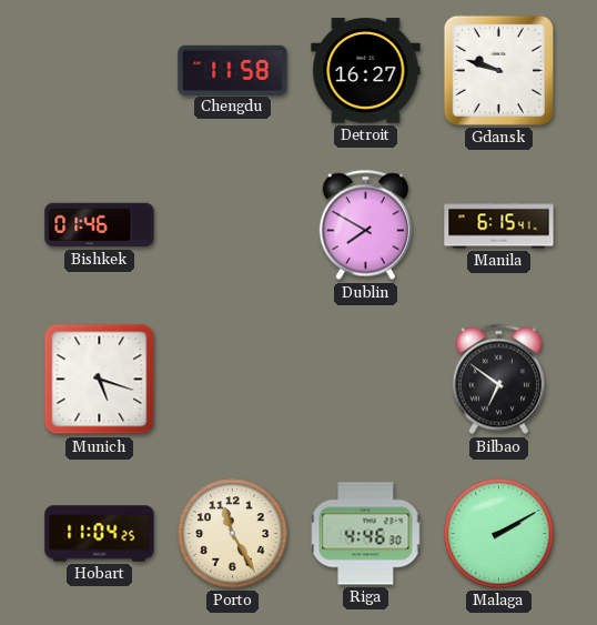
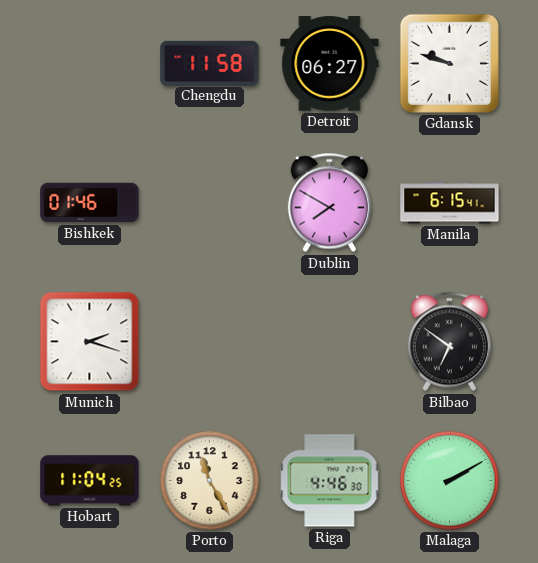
Detroit: 16:27 -> 06:27
Munich: 5:18 -> 2:18
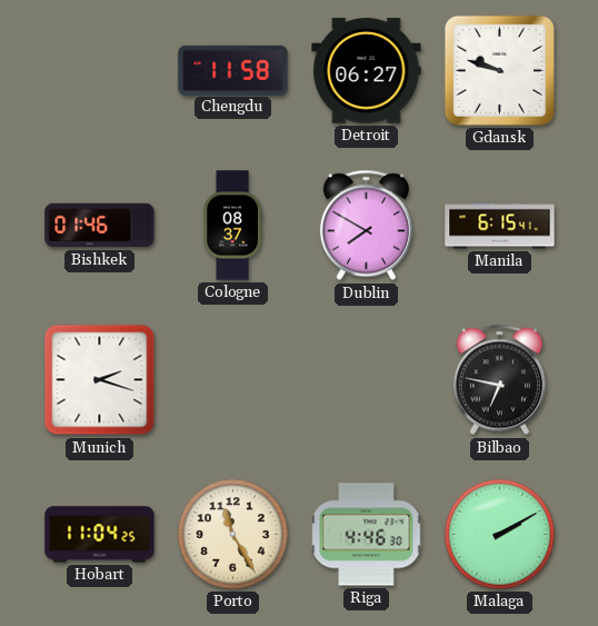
Cologne: none -> 08:37
Bilbao: 6:51 -> 6:47
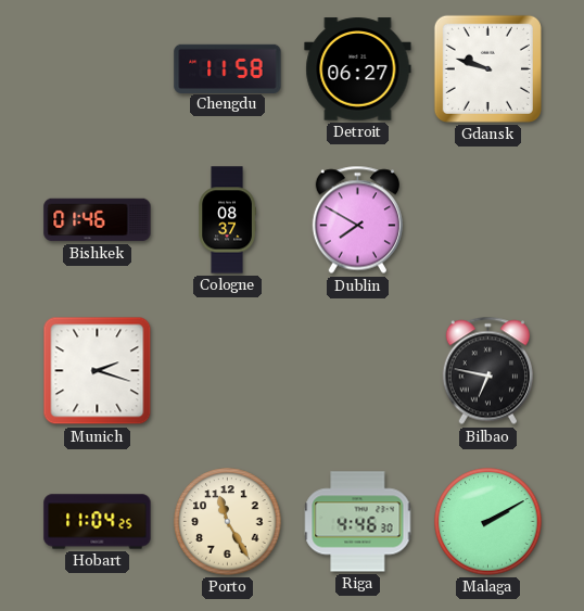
Manila: 6:15 -> none
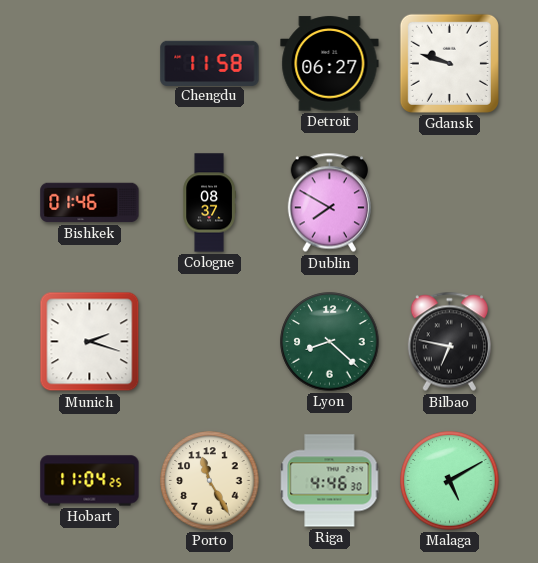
Lyon: none -> 8:22
Malaga: 2:10 -> 5:10
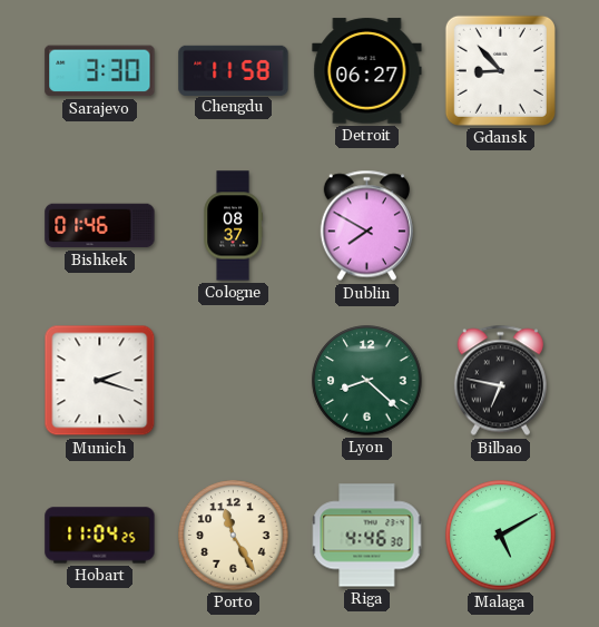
Sarajevo: none -> 3:30
Gdansk: 9:48 -> 8:53
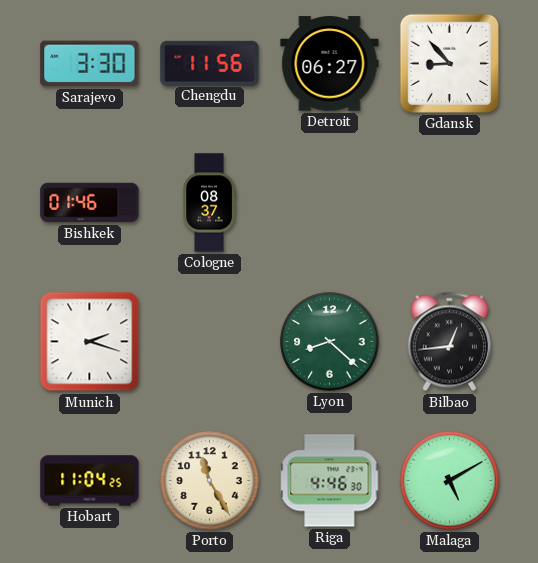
Chengdu: 11:58 -> 11:56
Dublin: 7:50 -> none
Bilbao: 6:47 -> 12:44
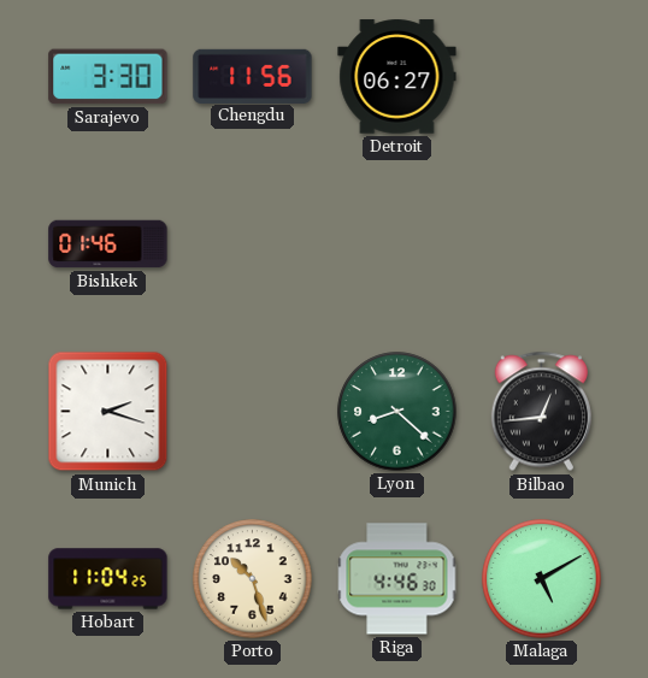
Gdansk: 8:53 -> none
Cologne: 08:37 -> none
Porto: 11:25 -> 10:27
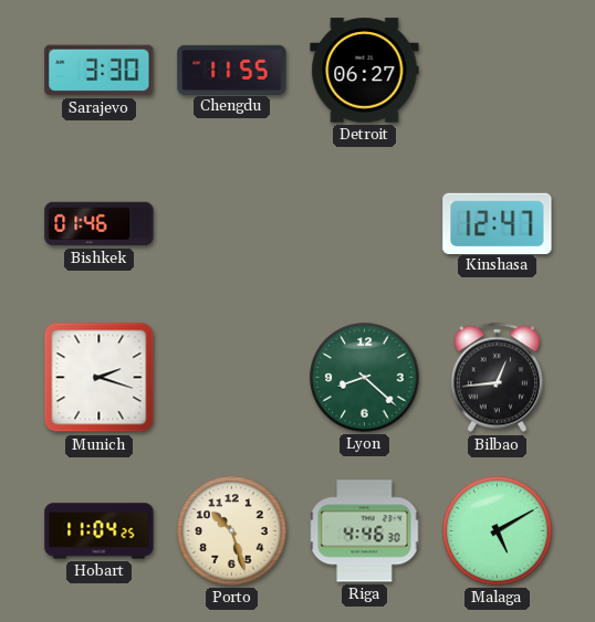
Chengdu: 11:56 -> 11:55
Kinshasa: none -> 12:47
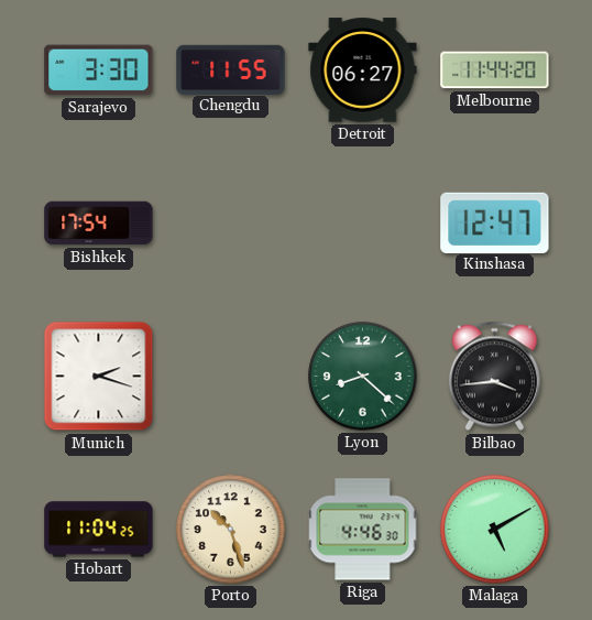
Melbourne: none -> 11:44
Bishkek: 01:46 -> 17:54
Bilbao: 12:44 -> 3:44
